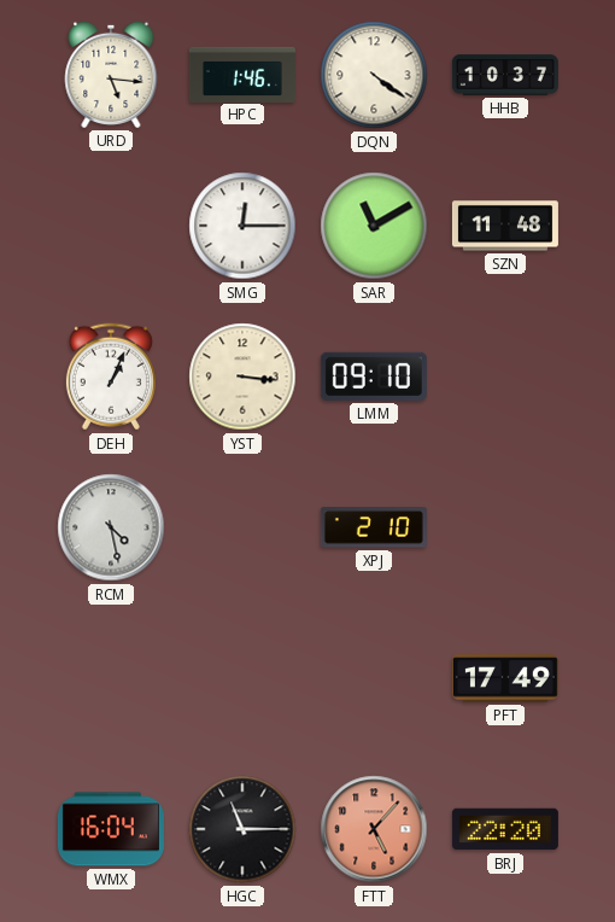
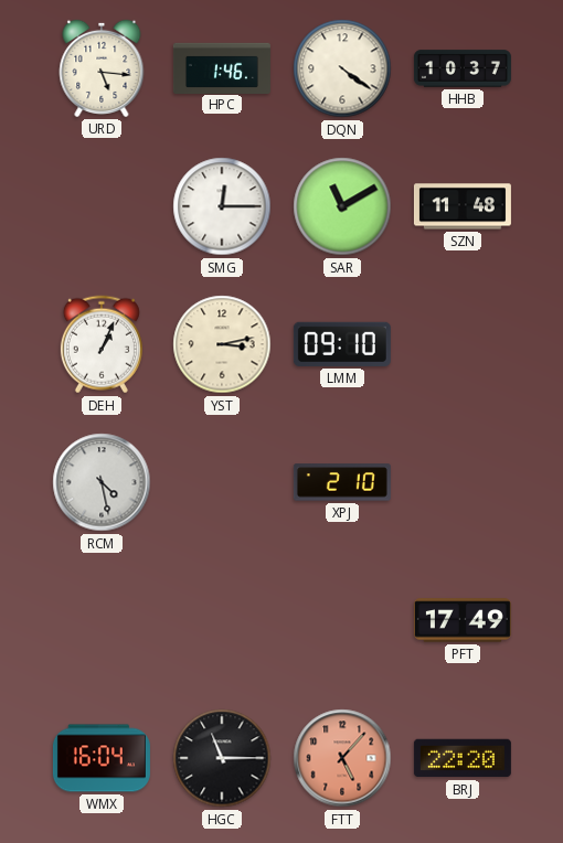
YST: 3:16 -> 3:13
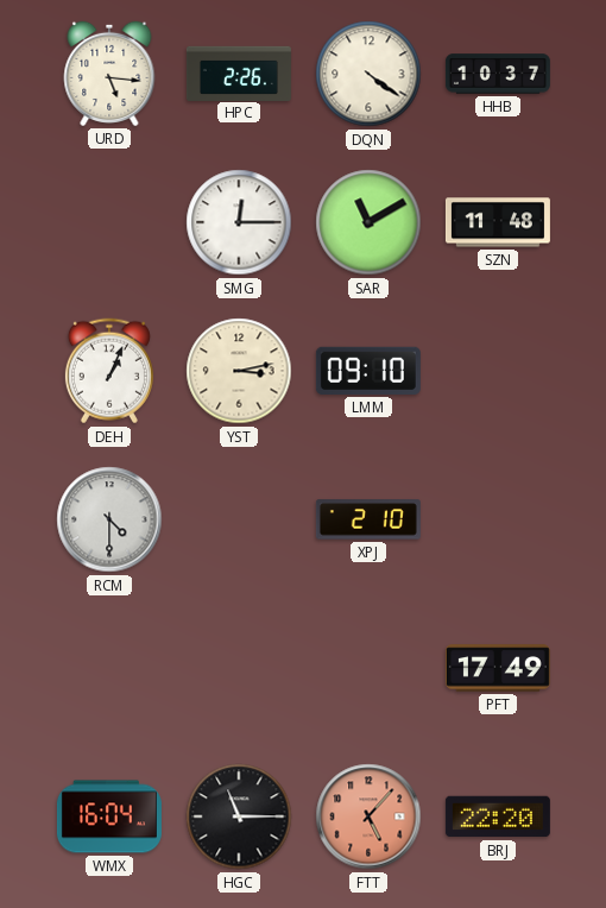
HPC: 1:46 -> 2:26
RCM: 4:28 -> 4:30
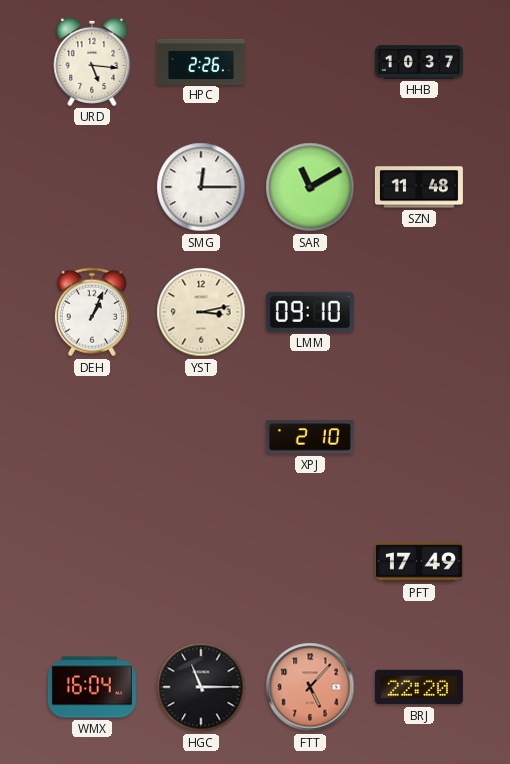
DQN: 4:21 -> none
RCM: 4:30 -> none
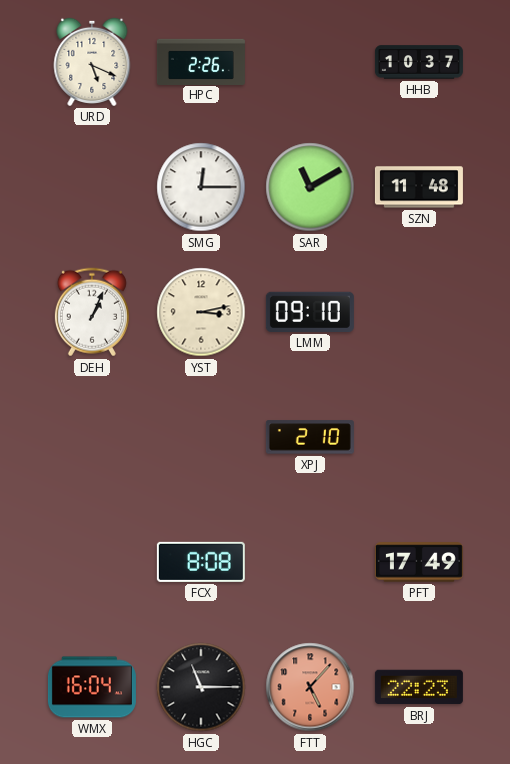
URD: 5:16 -> 5:19
FCX: none -> 8:08
BRJ: 22:20 -> 22:23
